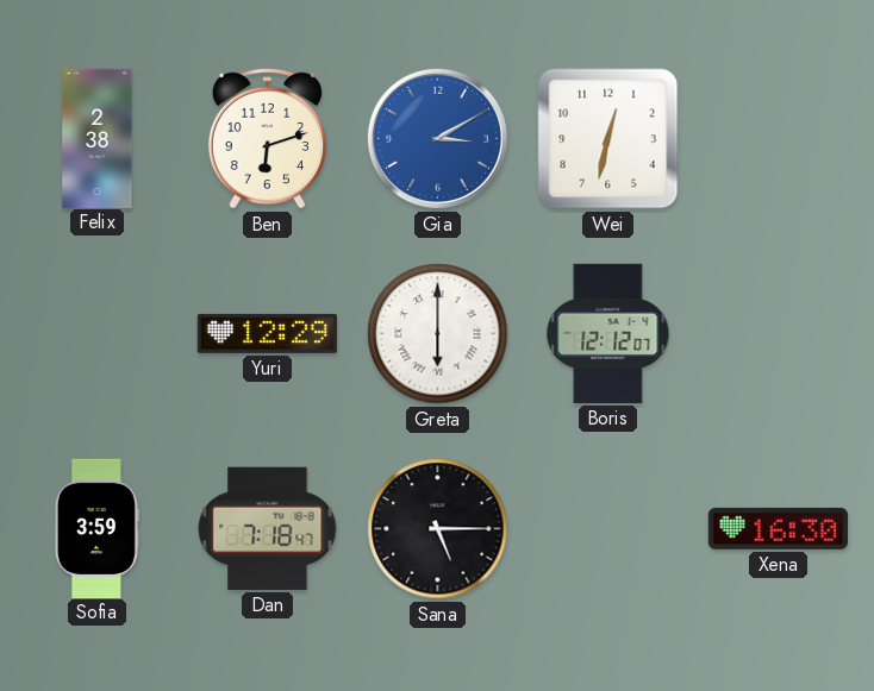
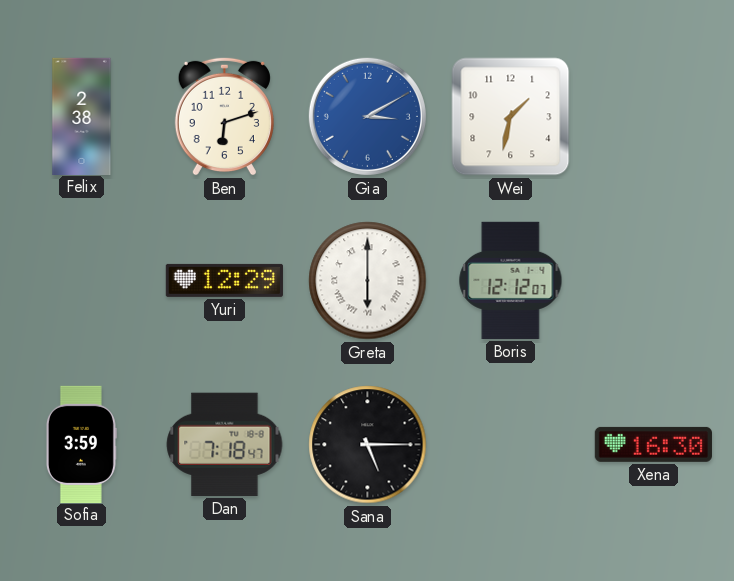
Wei: 12:32 -> 1:32
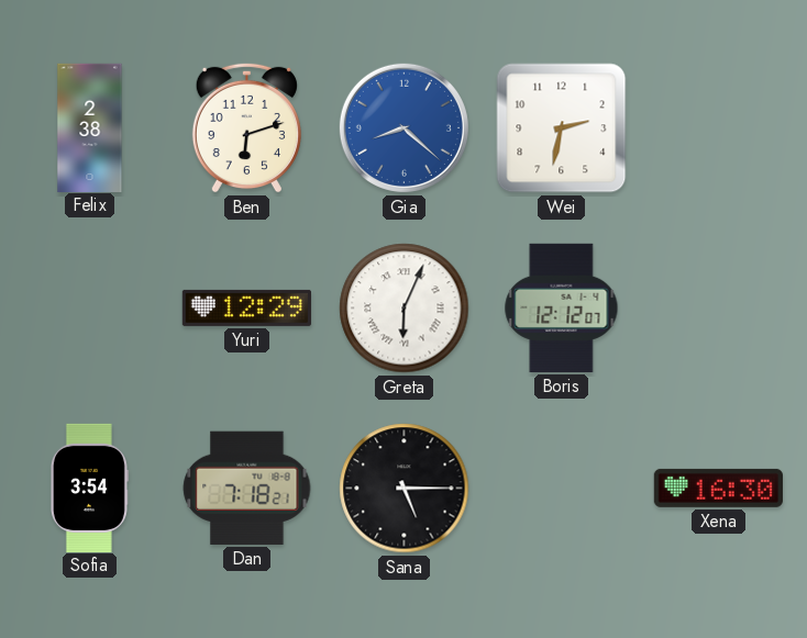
Gia: 3:10 -> 8:22
Wei: 1:32 -> 2:32
Greta: 6:00 -> 6:04
Sofia: 3:59 -> 3:54
Dan: 7:18:47 -> 7:18:21
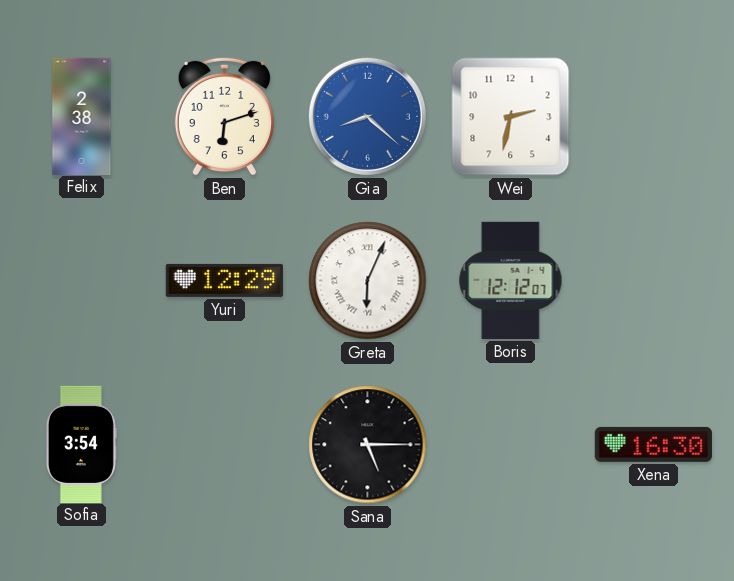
Dan: 7:18 -> none
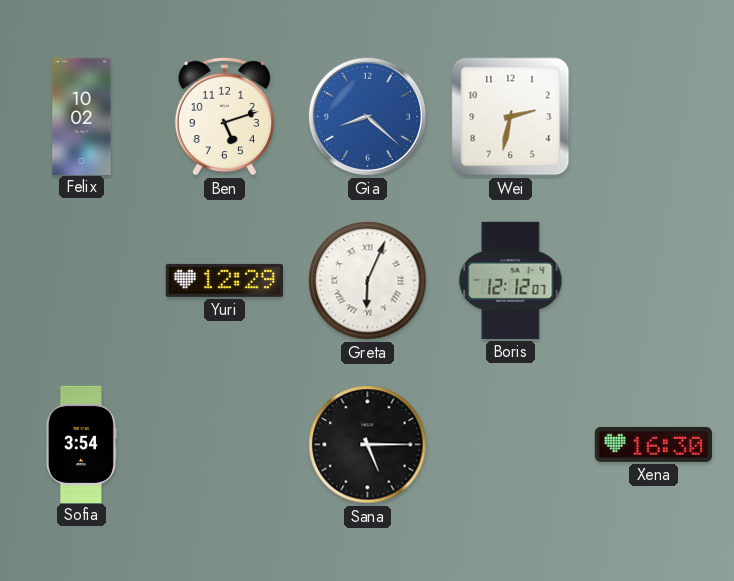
Felix: 2:38 -> 10:02
Ben: 6:12 -> 5:12
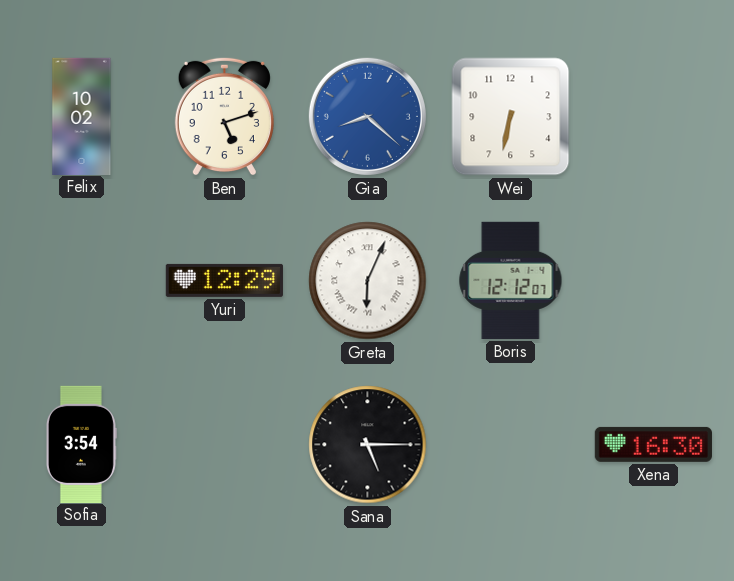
Wei: 2:32 -> 6:32
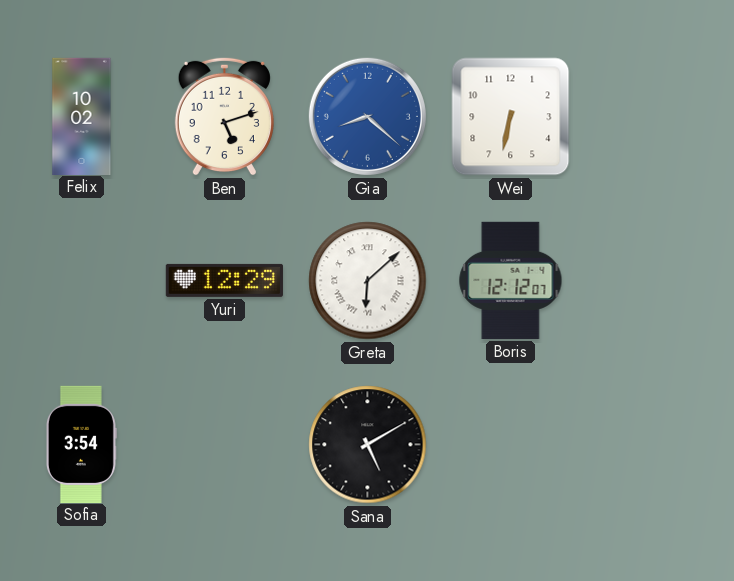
Greta: 6:04 -> 6:08
Sana: 5:15 -> 5:10
Xena: 16:30 -> none
